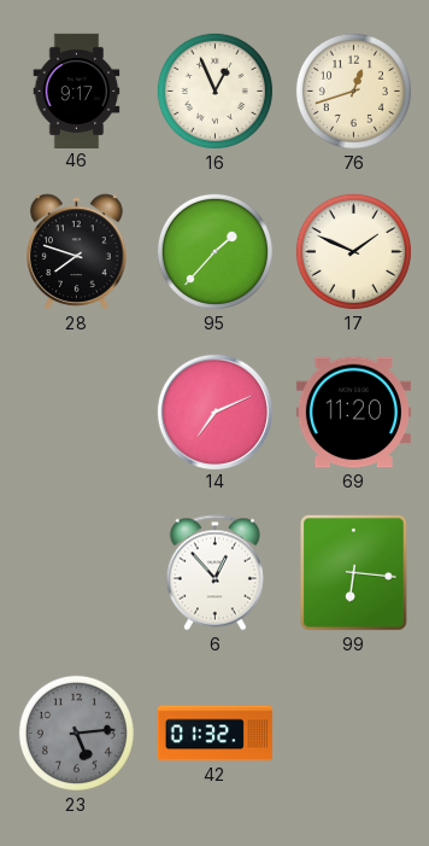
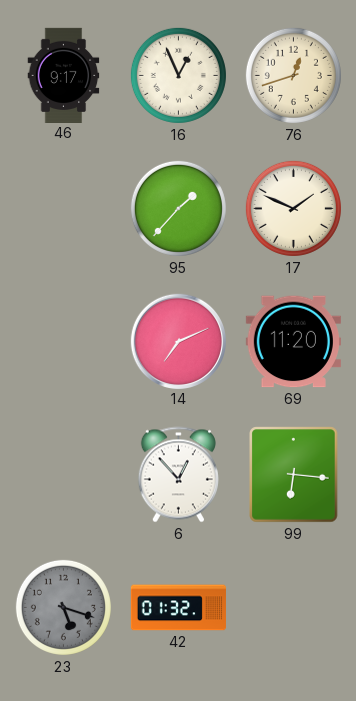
28: 7:48 -> none
23: 5:14 -> 5:18
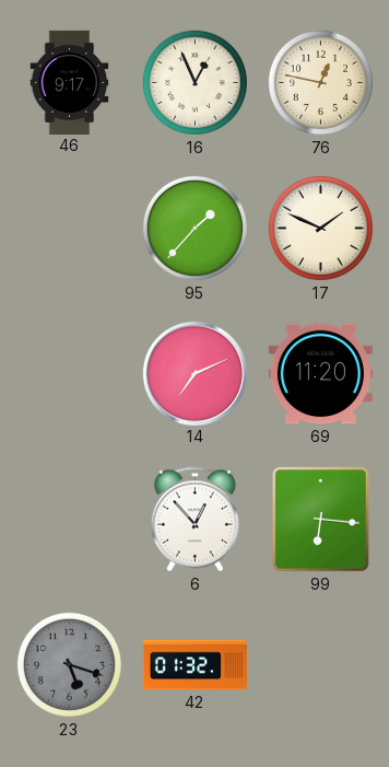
76: 12:42 -> 12:47
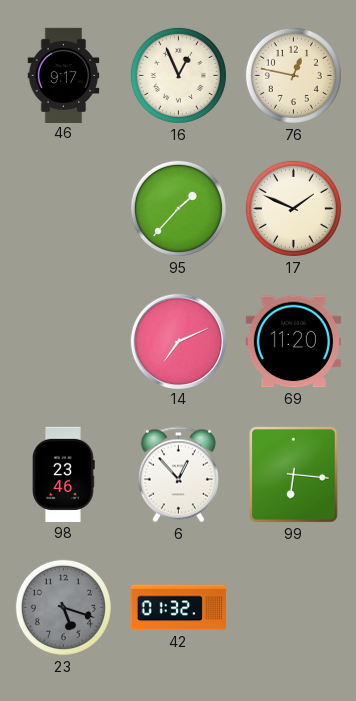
98: none -> 23:46
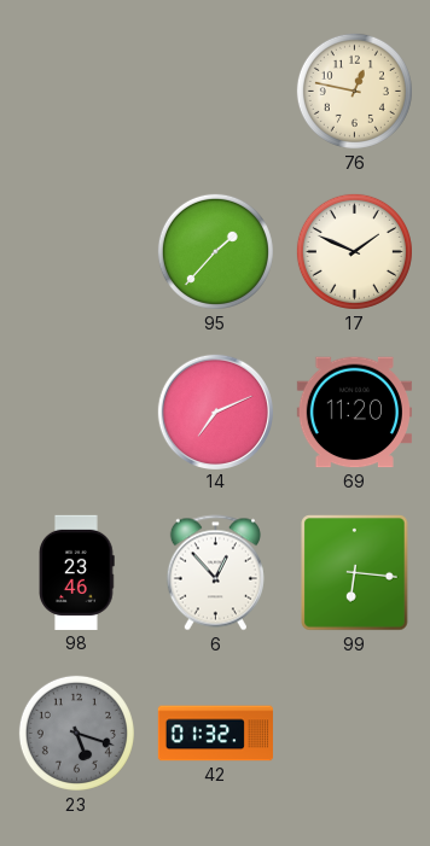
46: 9:17 -> none
16: 12:56 -> none
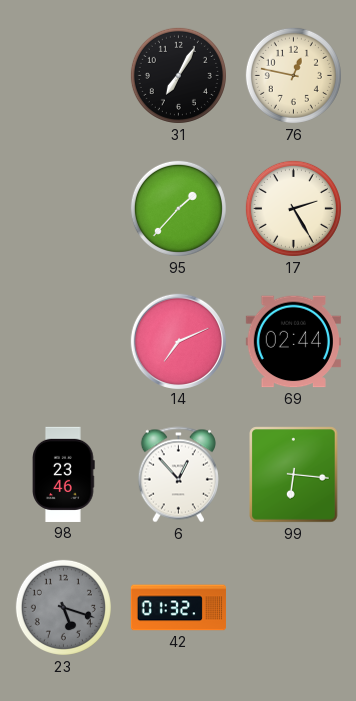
31: none -> 7:05
17: 1:49 -> 2:25
69: 11:20 -> 02:44
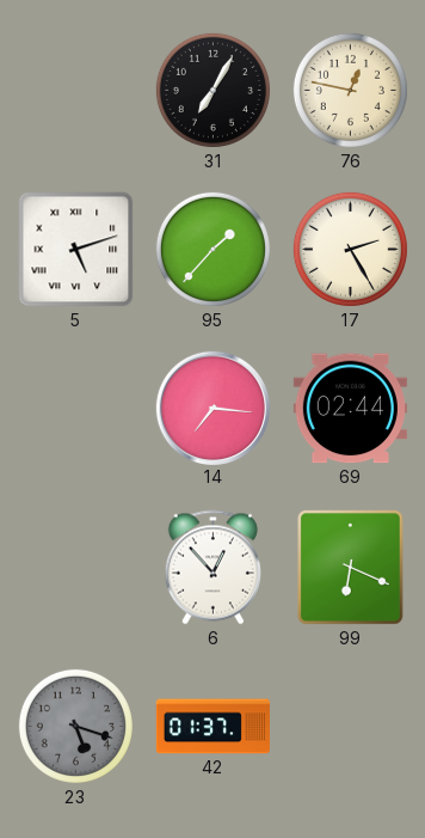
5: none -> 5:12
14: 7:11 -> 7:16
98: 23:46 -> none
99: 6:16 -> 6:19
42: 01:32 -> 01:37
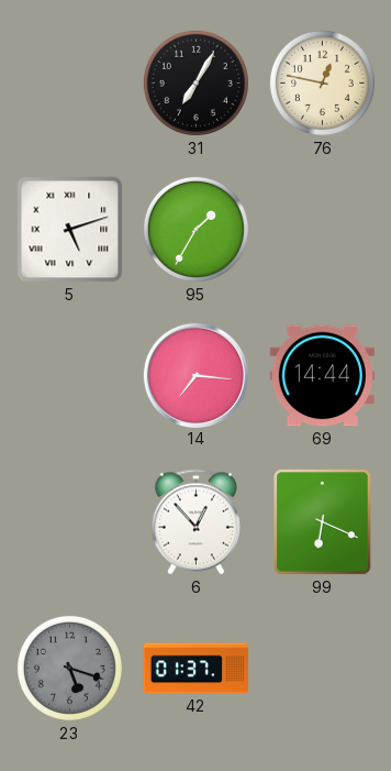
95: 1:37 -> 1:35
17: 2:25 -> none
69: 02:44 -> 14:44
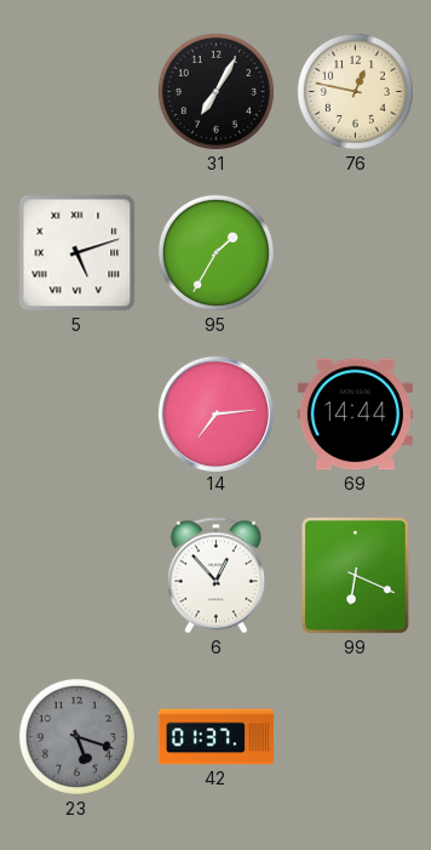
14: 7:16 -> 7:14
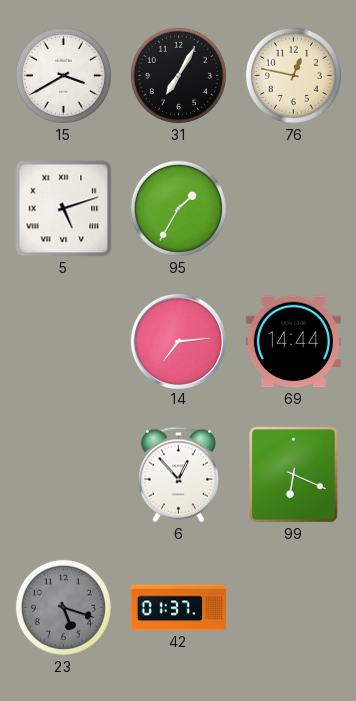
15: none -> 3:40
